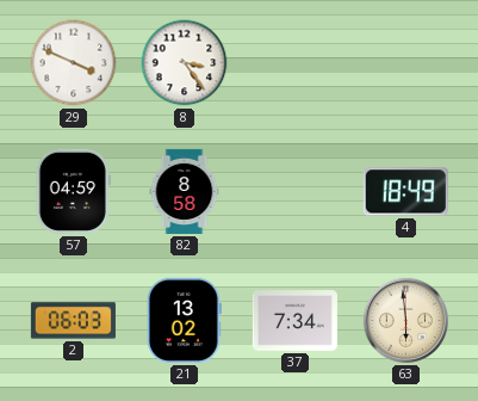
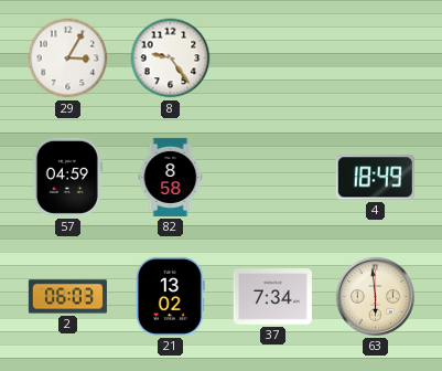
29: 3:49 -> 3:05
8: 3:24 -> 9:24
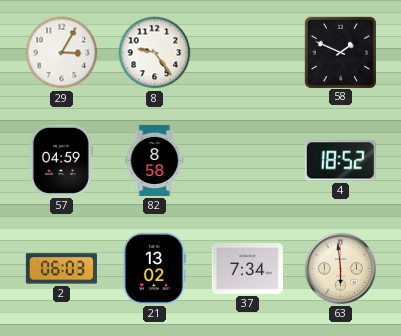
58: none -> 1:49
4: 18:49 -> 18:52
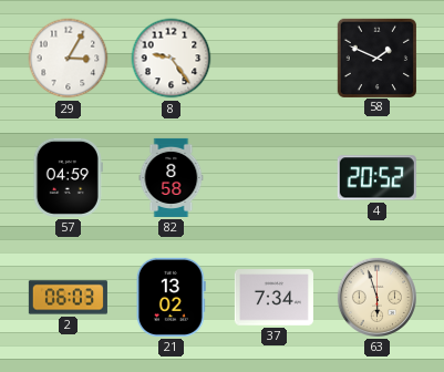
4: 18:52 -> 20:52
63: 5:59 -> 5:57
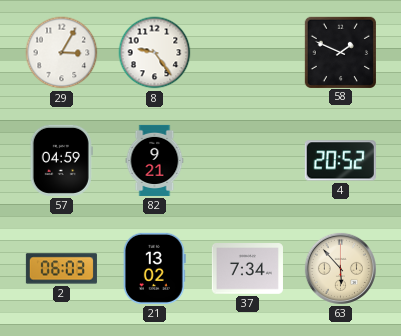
82: 8:58 -> 9:21
63: 5:57 -> 5:53
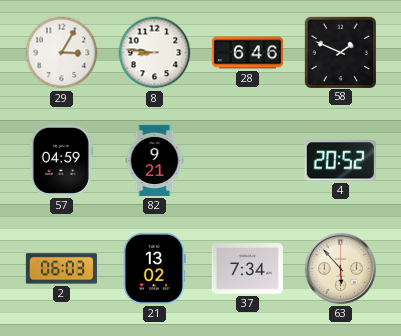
8: 9:24 -> 8:46
28: none -> 6:46
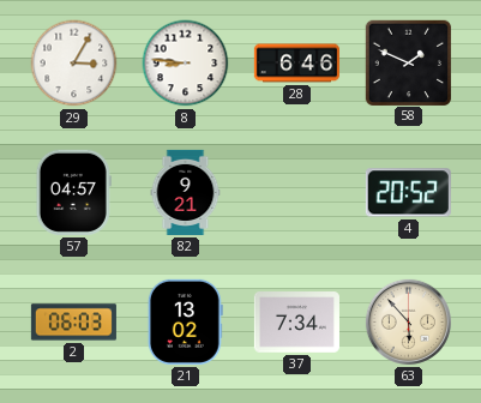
57: 04:59 -> 04:57
